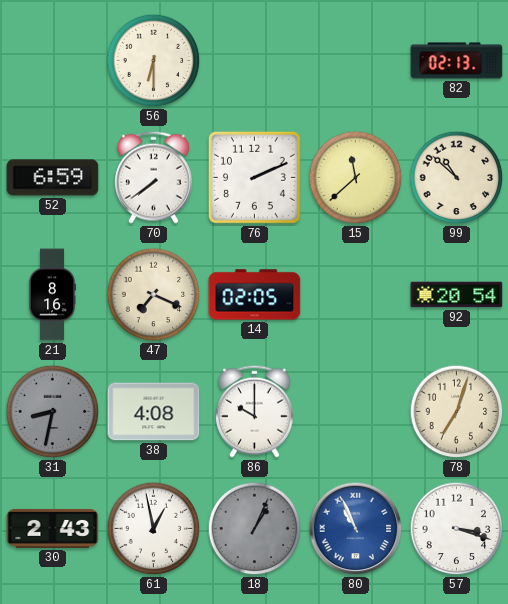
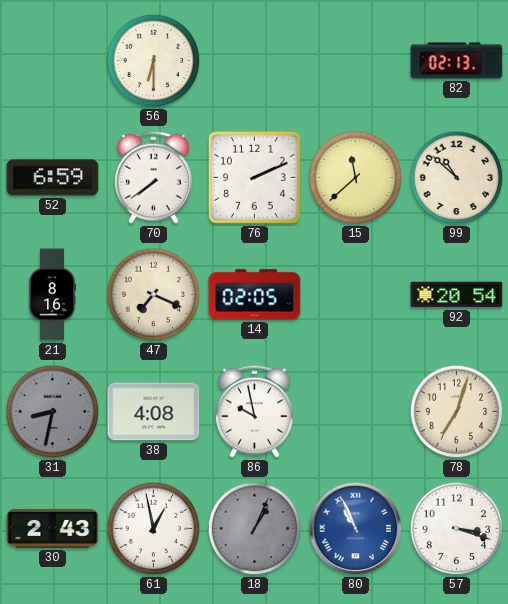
86: 10:00 -> 9:58
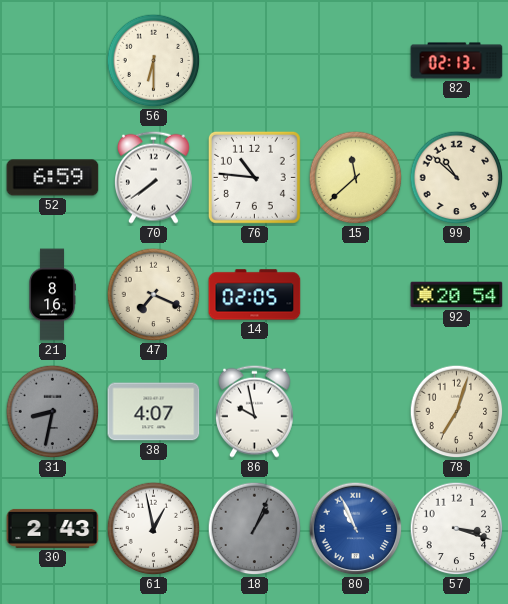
76: 2:11 -> 10:46
38: 4:08 -> 4:07
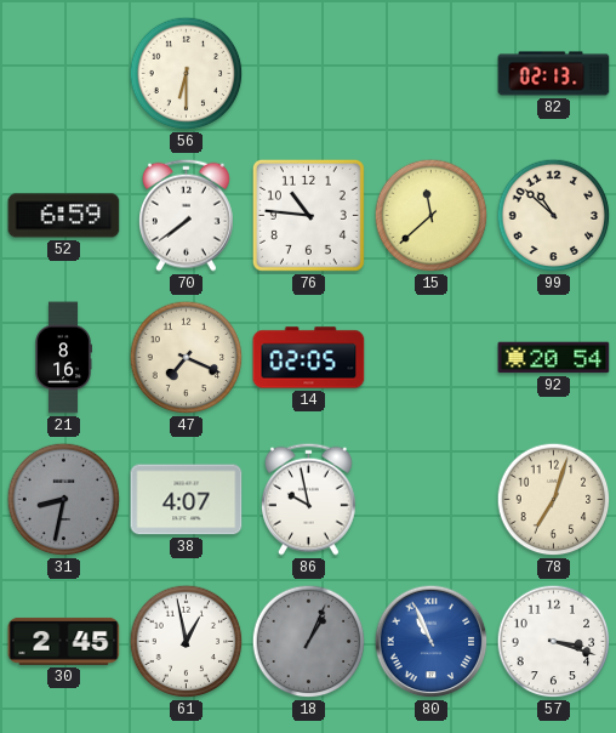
30: 2:43 -> 2:45
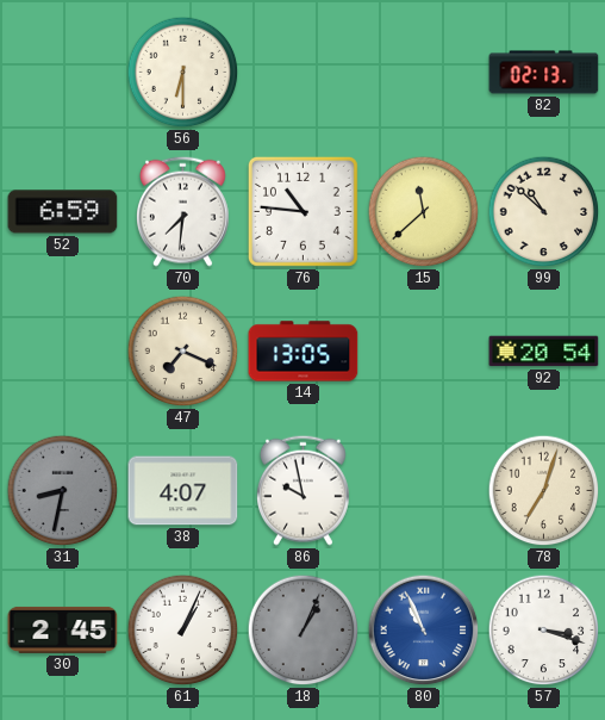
70: 7:39 -> 7:31
21: 8:16 -> none
14: 02:05 -> 13:05
61: 12:58 -> 1:04
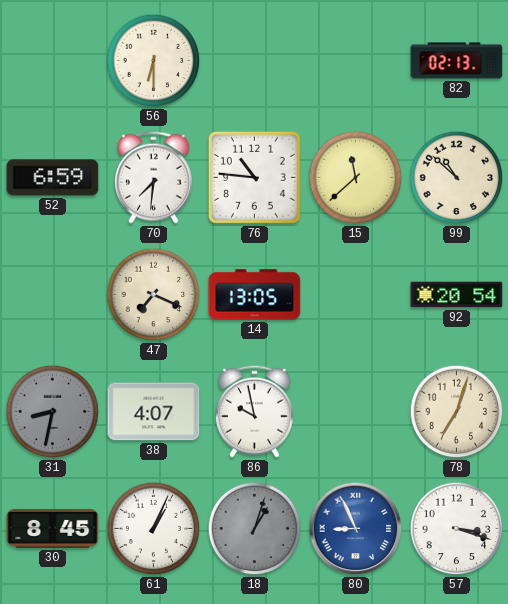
30: 2:45 -> 8:45
18: 1:04 -> 1:03
80: 10:56 -> 8:56
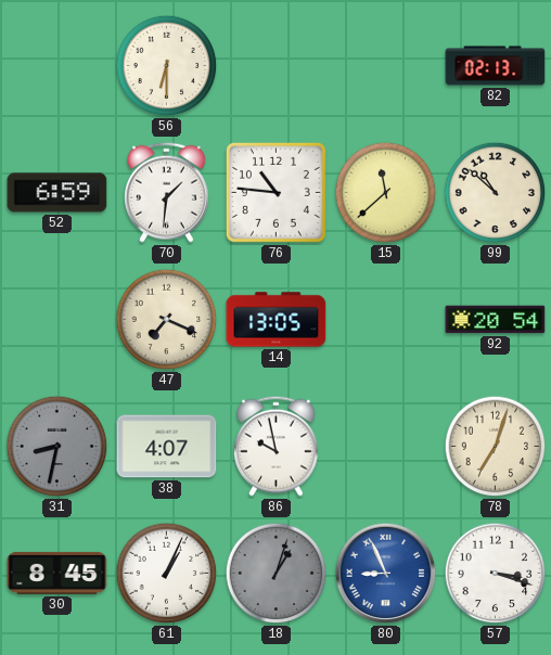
70: 7:31 -> 1:31
